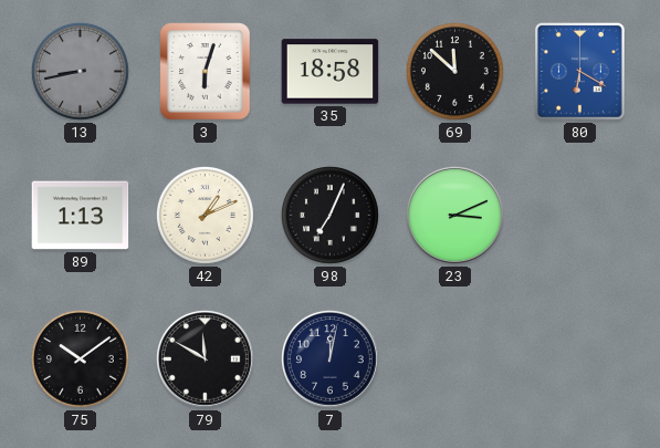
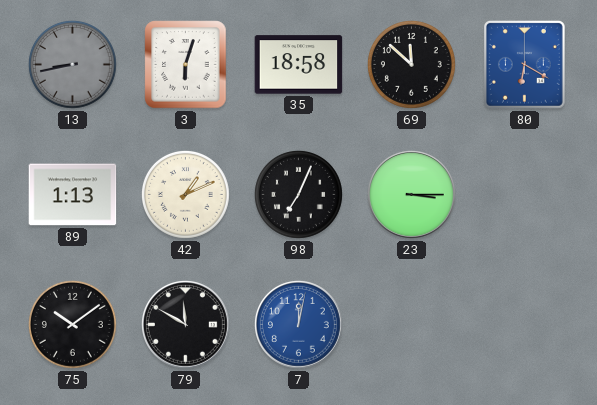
23: 3:11 -> 3:15
7 dial: navy -> blue
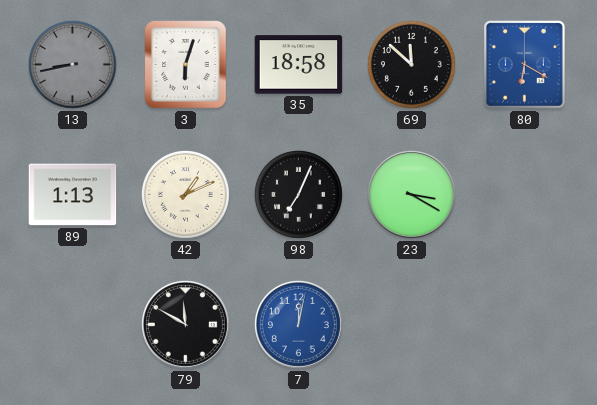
23: 3:15 -> 3:20
75: 10:09 -> none
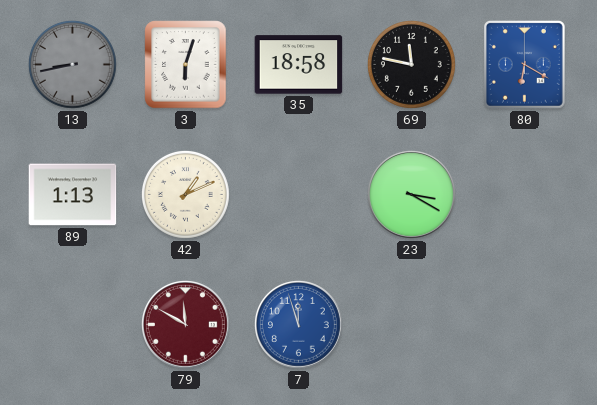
69: 11:52 -> 11:47
98: 7:04 -> none
79 dial: black -> burgundy
7: 12:02 -> 11:57
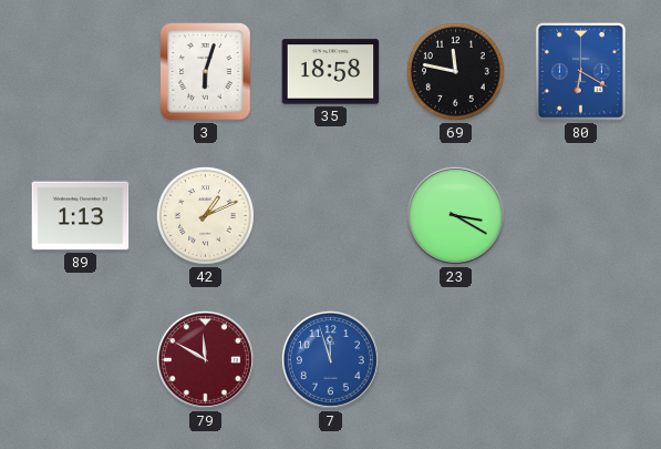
13: 8:43 -> none
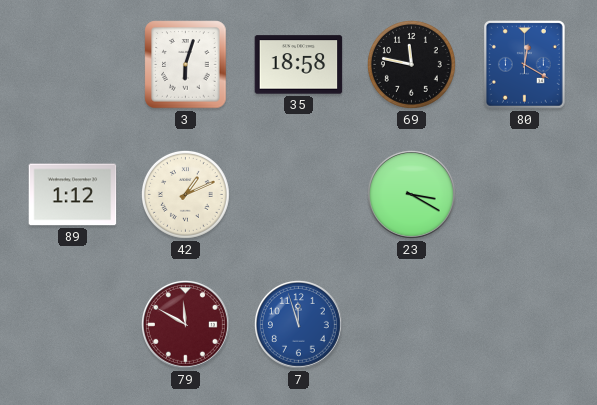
80: 6:20 -> 12:20
89: 1:13 -> 1:12
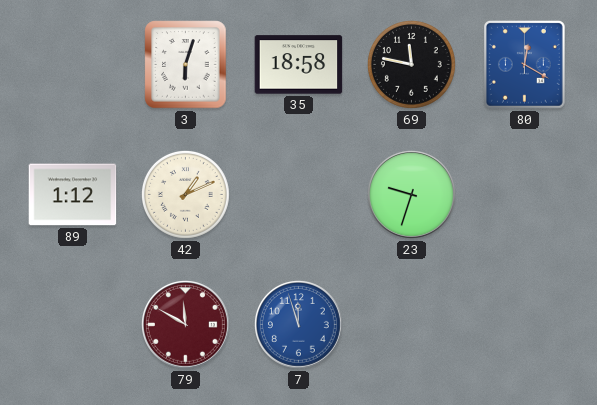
23: 3:20 -> 9:33
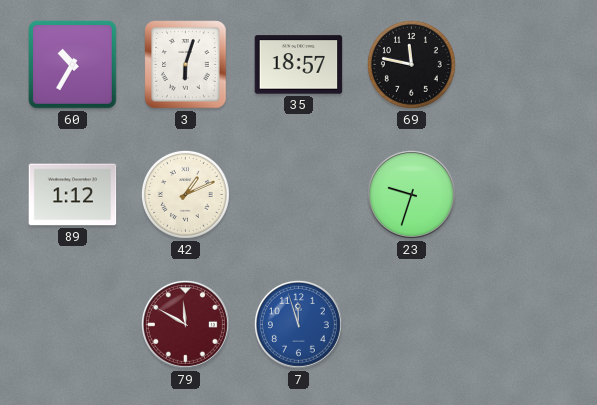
60: none -> 10:35
35: 18:58 -> 18:57
80: 12:20 -> none
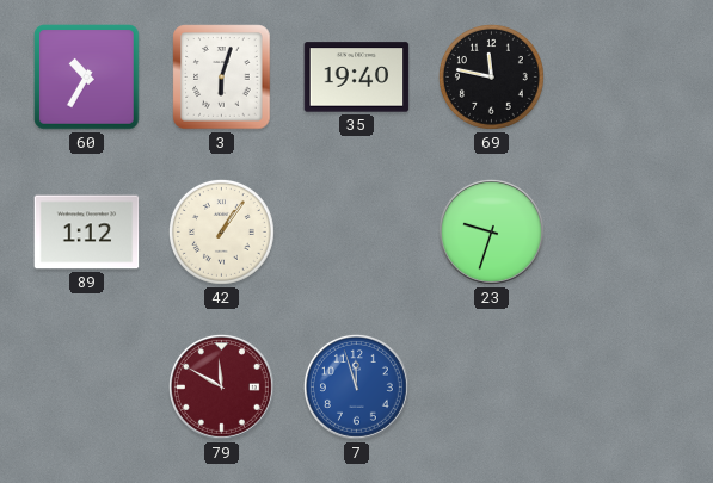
35: 18:57 -> 19:40
42: 1:11 -> 1:06
